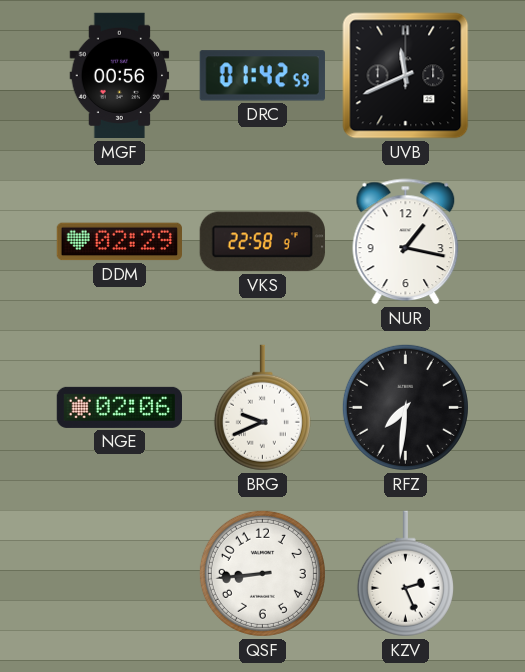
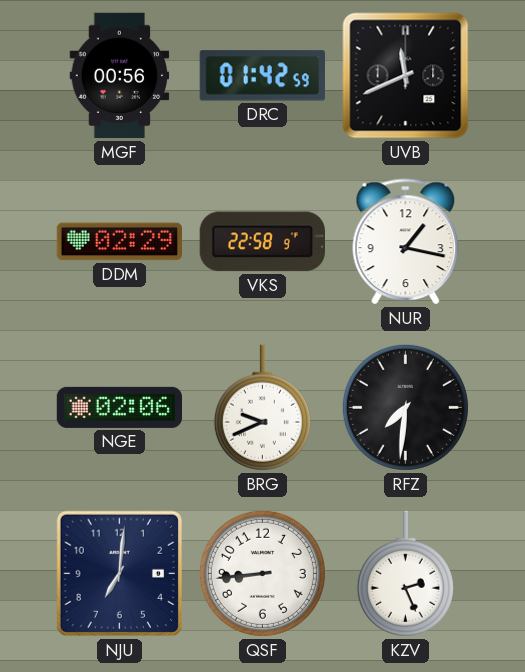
NJU: none -> 7:01
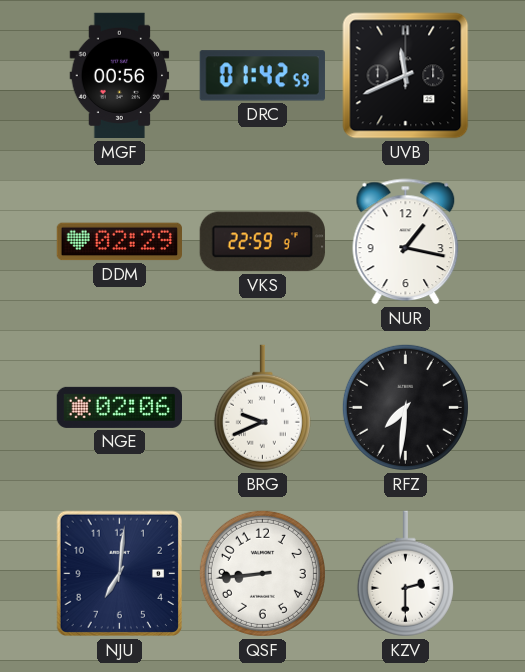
VKS: 22:58 -> 22:59
KZV: 2:26 -> 2:30
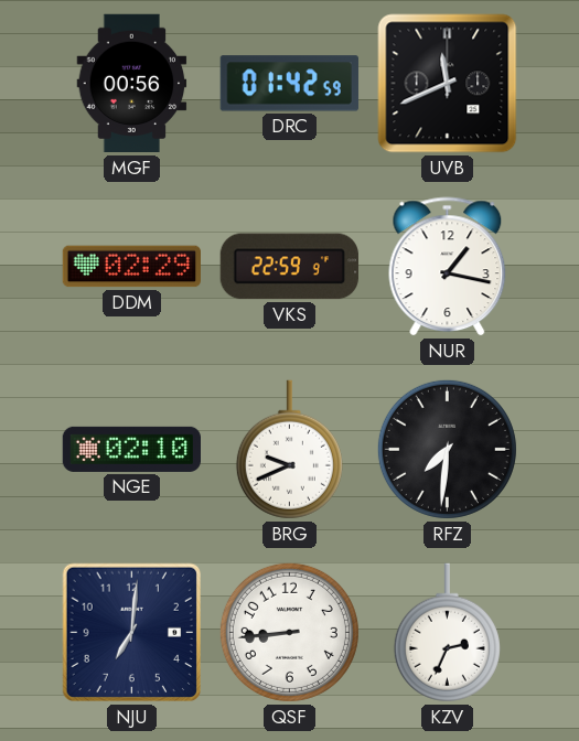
NGE: 02:06 -> 02:10
KZV: 2:30 -> 2:34
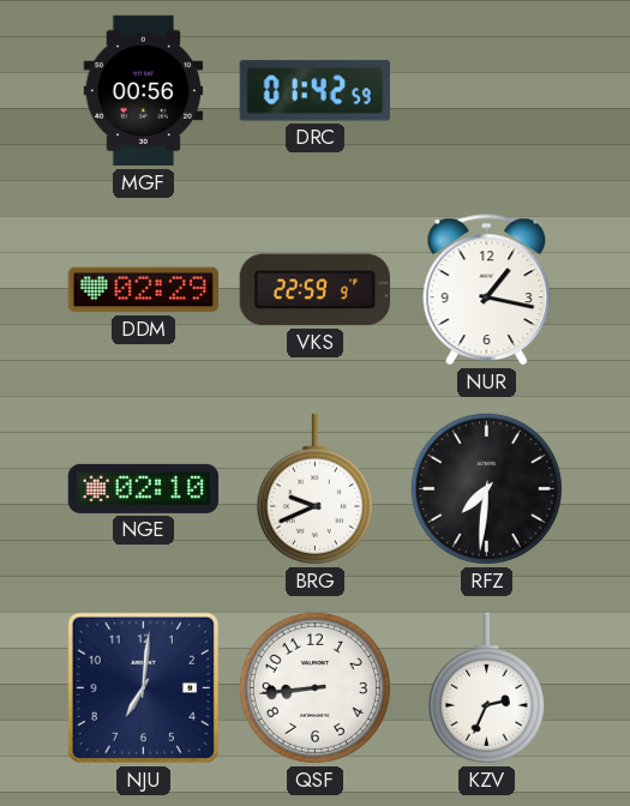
UVB: 11:41 -> none
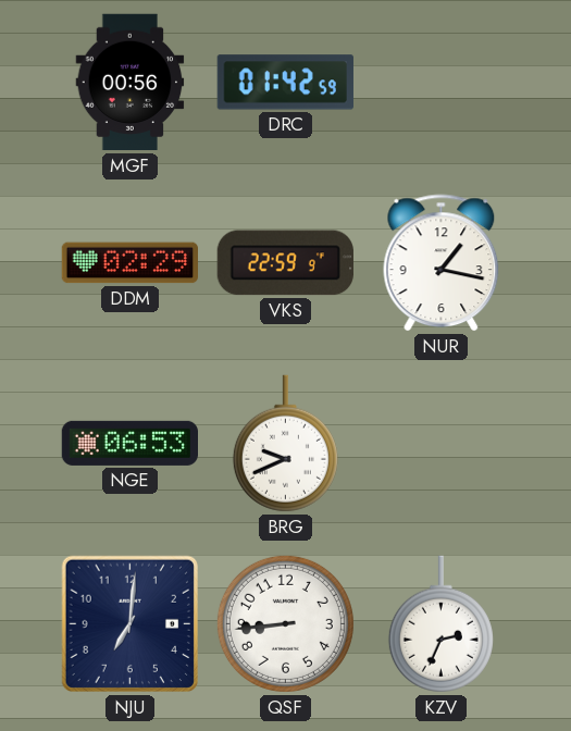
NGE: 02:10 -> 06:53
RFZ: 7:31 -> none
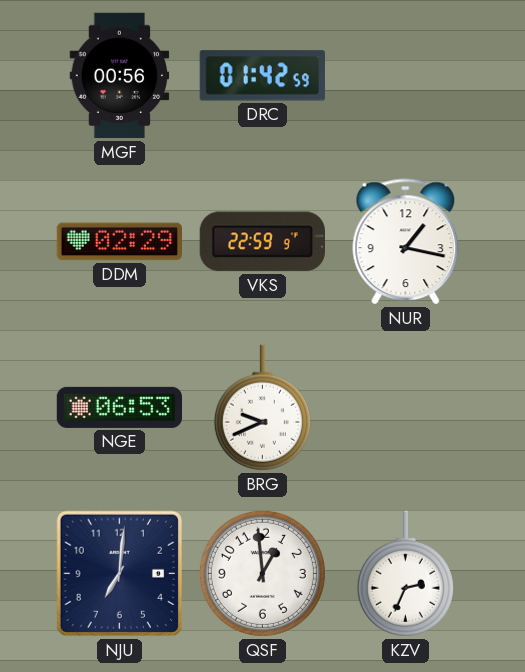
QSF: 8:44 -> 12:59
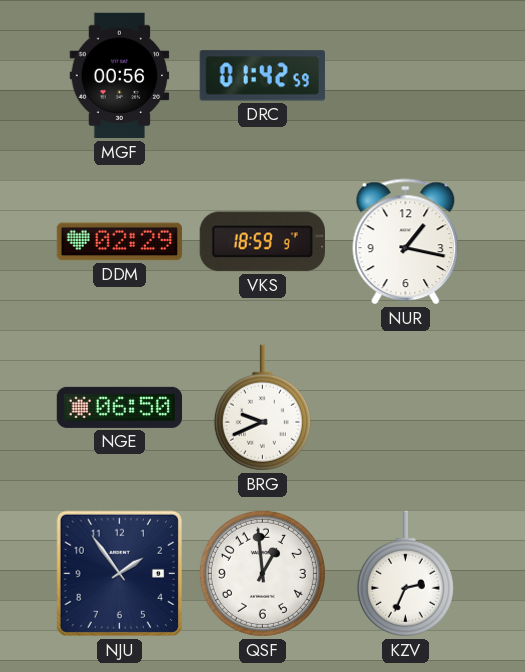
VKS: 22:59 -> 18:59
NGE: 06:53 -> 06:50
NJU: 7:01 -> 1:54
